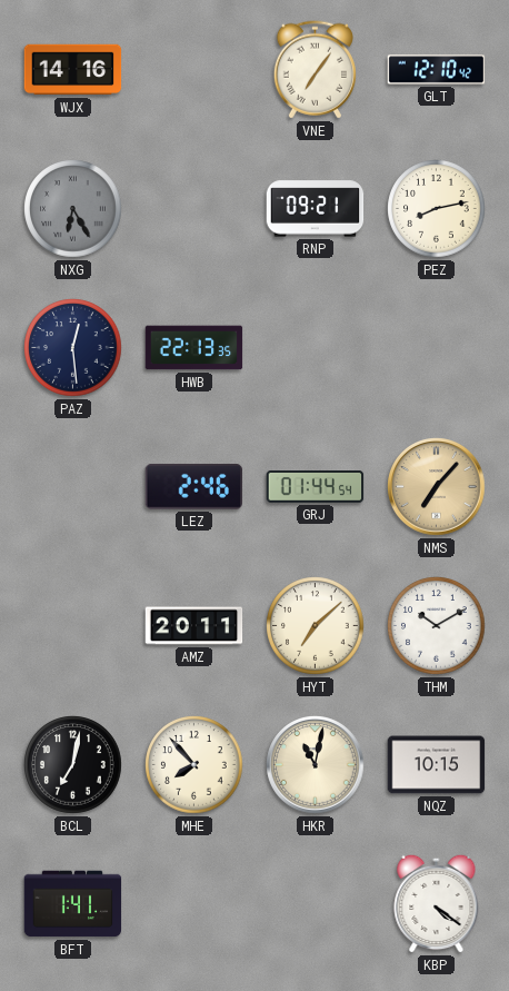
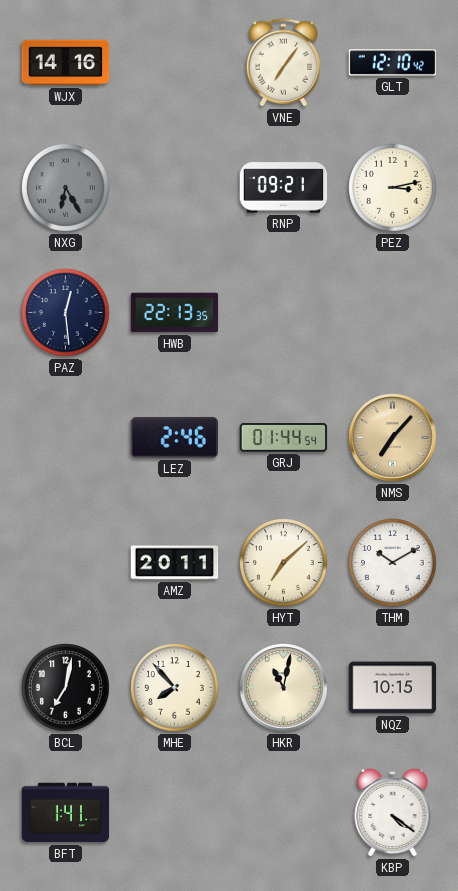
PEZ: 8:13 -> 3:13
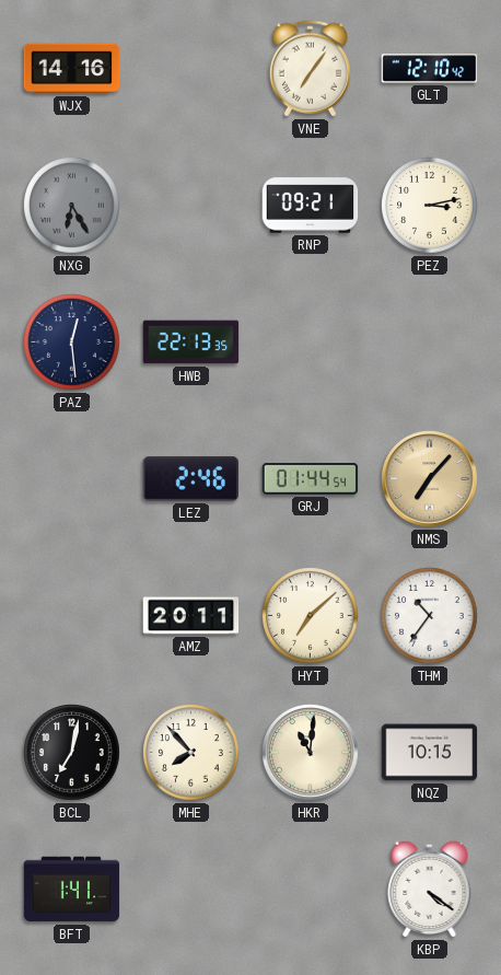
THM: 10:10 -> 10:36
HKR: 11:02 -> 11:01
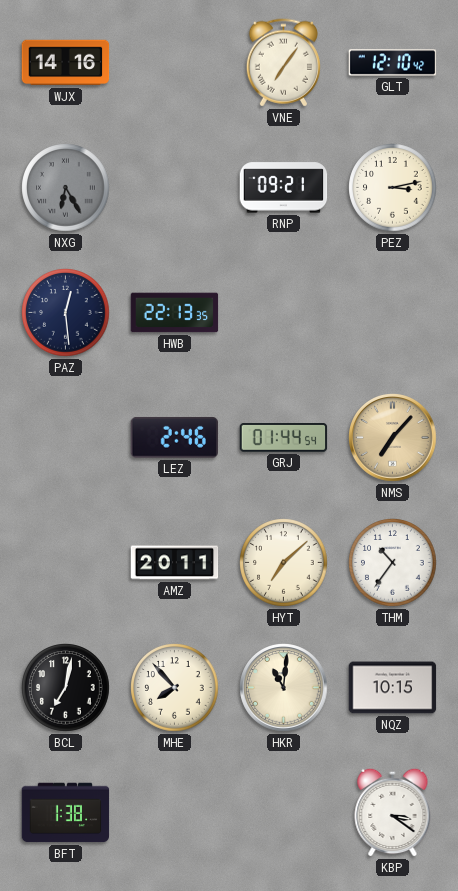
BFT: 1:41 -> 1:38
KBP: 4:21 -> 3:21
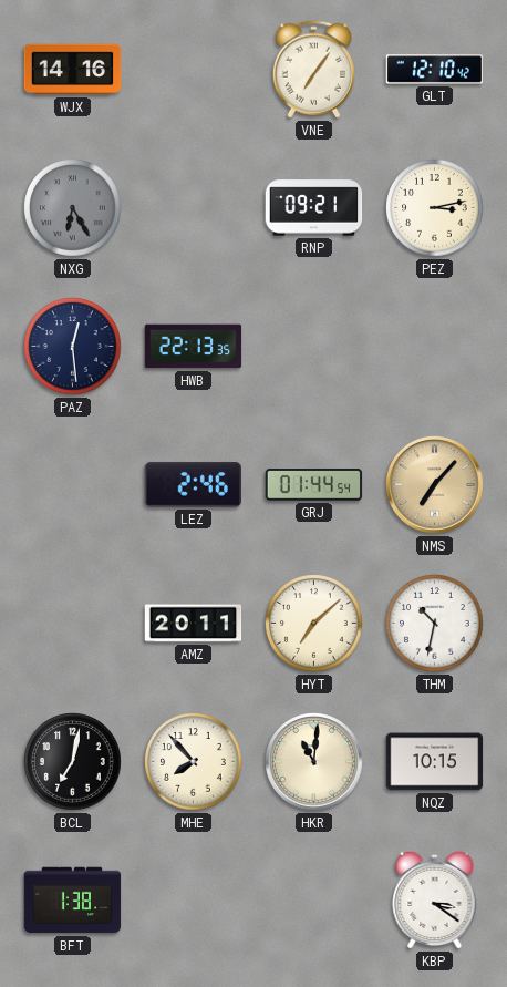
THM: 10:36 -> 10:32
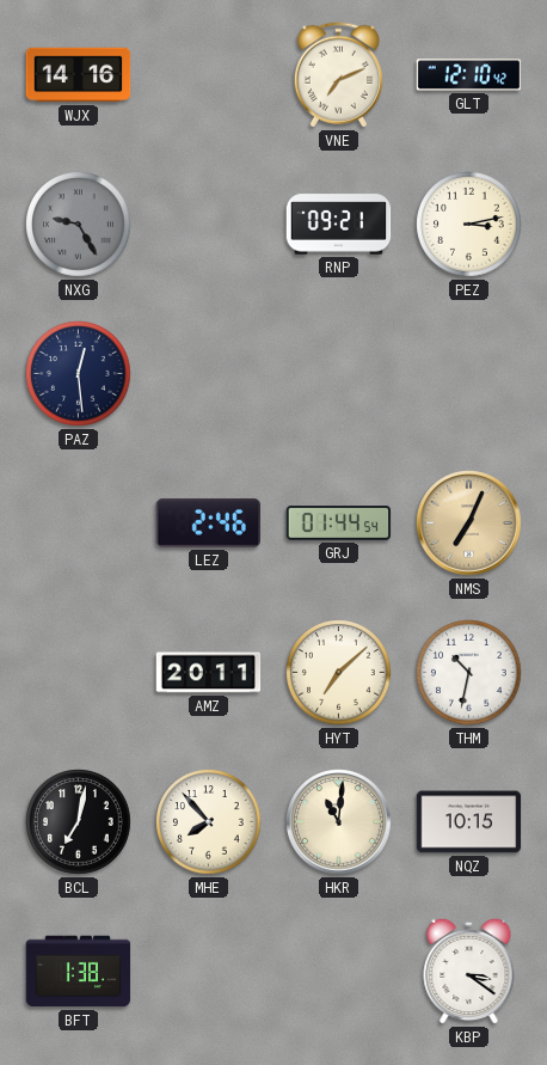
VNE: 7:06 -> 7:11
NXG: 6:25 -> 9:25
HWB: 22:13 -> none
NMS: 7:07 -> 7:04
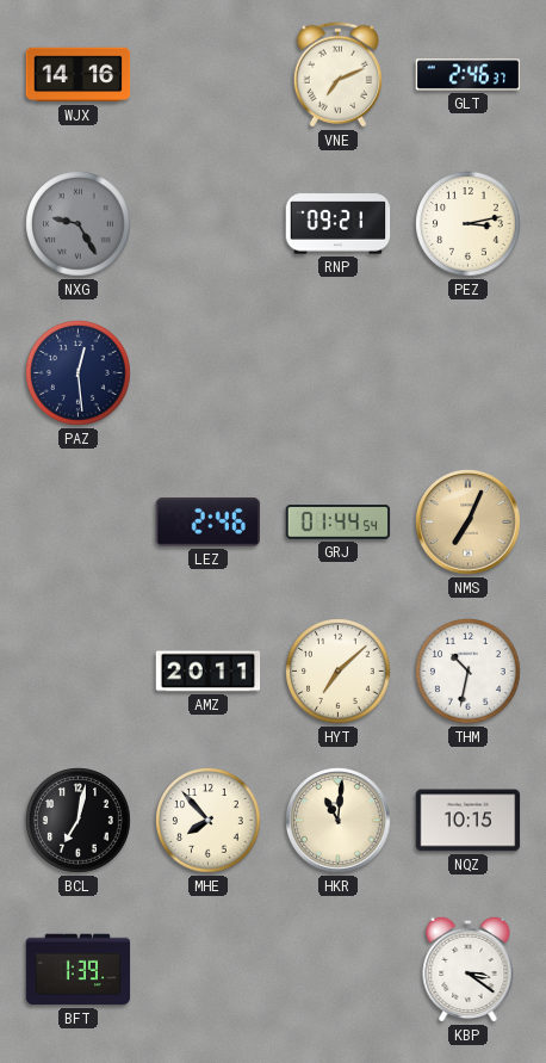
GLT: 12:10 -> 2:46
BFT: 1:38 -> 1:39
